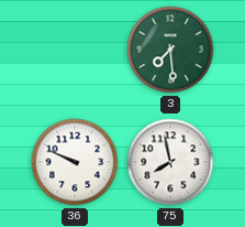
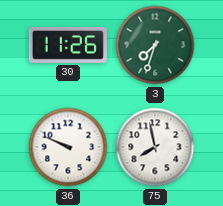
30: none -> 11:26
3: 7:29 -> 7:33
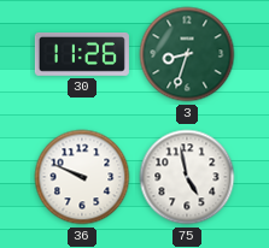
3: 7:33 -> 8:33
75: 7:58 -> 4:58
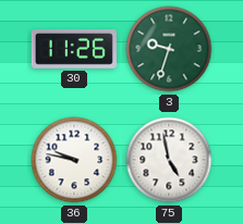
3: 8:33 -> 9:33
36: 9:49 -> 9:47
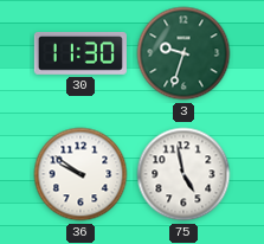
30: 11:26 -> 11:30
36: 9:47 -> 9:51
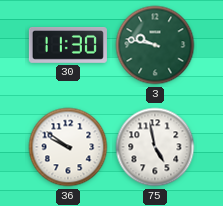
3: 9:33 -> 9:47
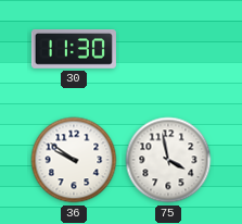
3: 9:47 -> none
75: 4:58 -> 3:58
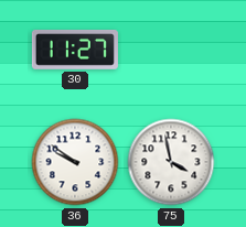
30: 11:30 -> 11:27
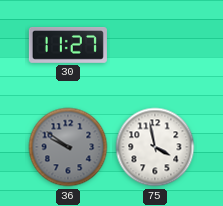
36 dial: white -> grey
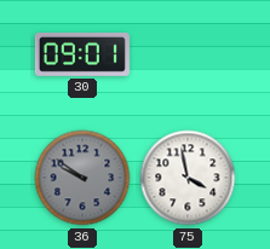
30: 11:27 -> 09:01
